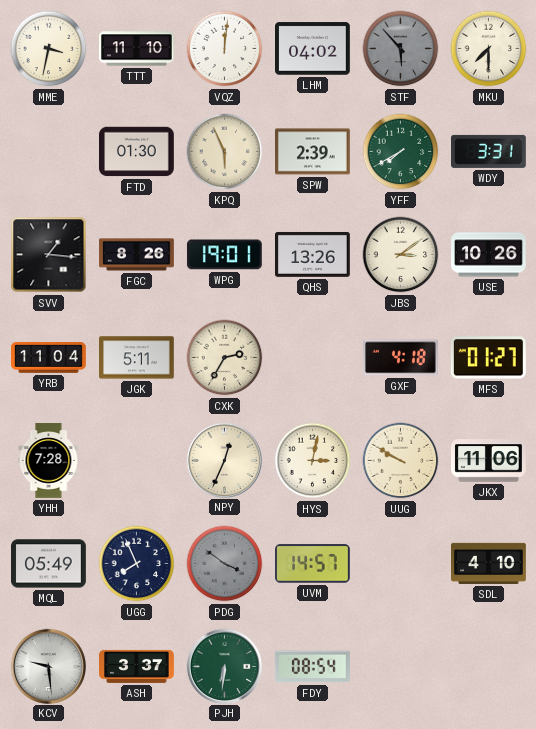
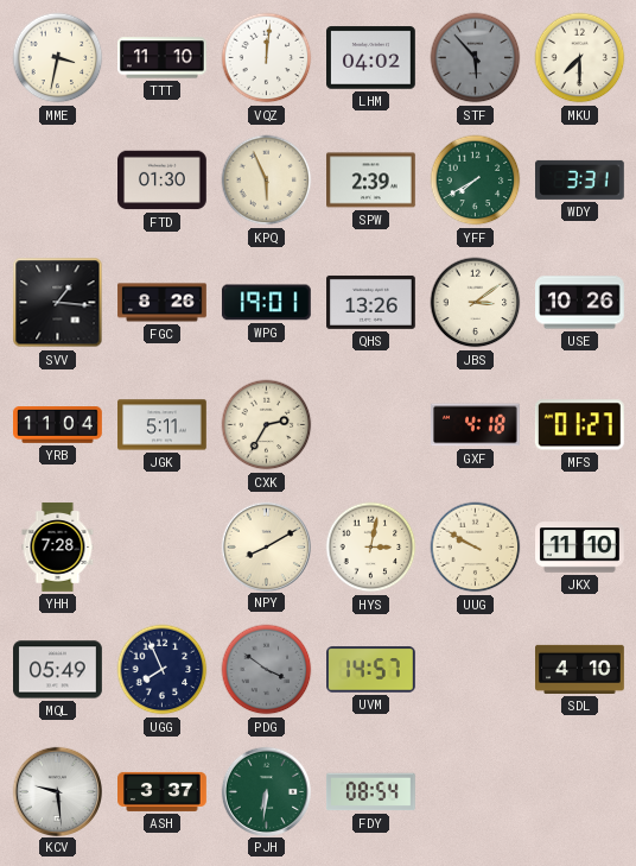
NPY: 12:34 -> 8:10
JKX: 11:06 -> 11:10
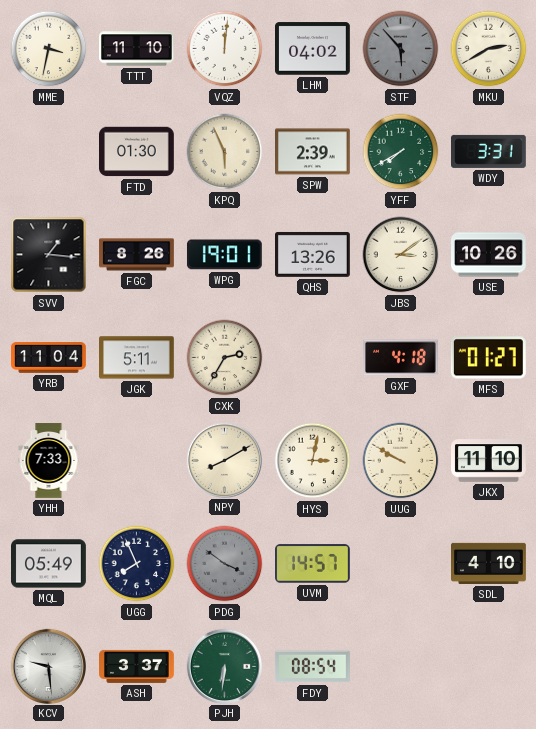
MKU: 7:30 -> 2:40
YHH: 7:28 -> 7:33
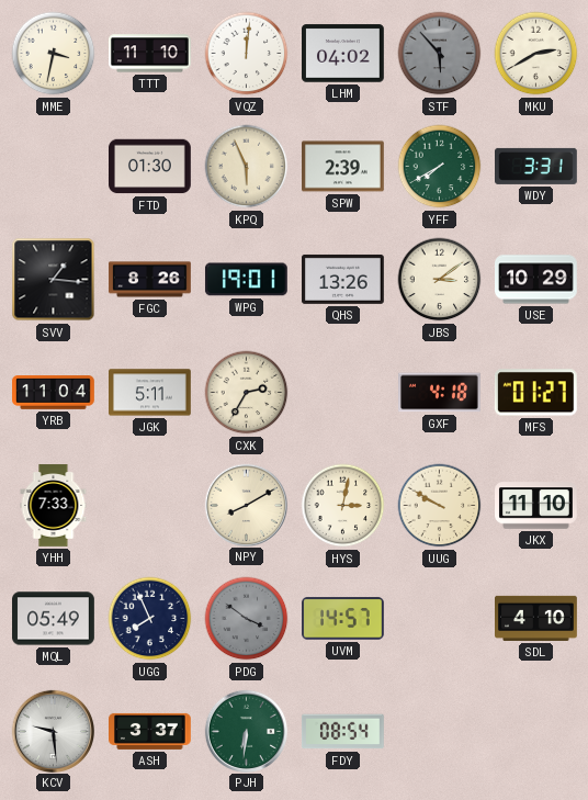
USE: 10:26 -> 10:29
